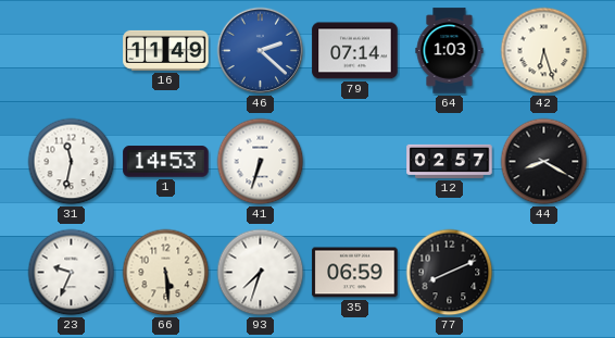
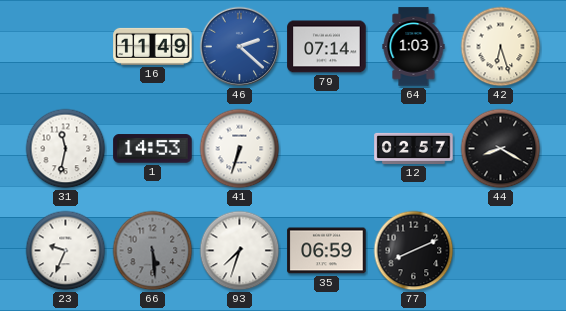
66 dial: cream -> grey
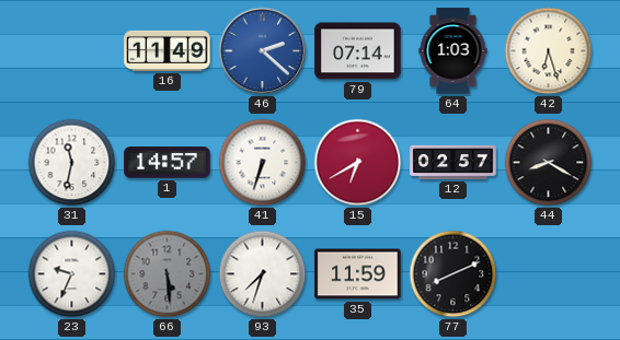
1: 14:53 -> 14:57
15: none -> 6:40
35: 06:59 -> 11:59
